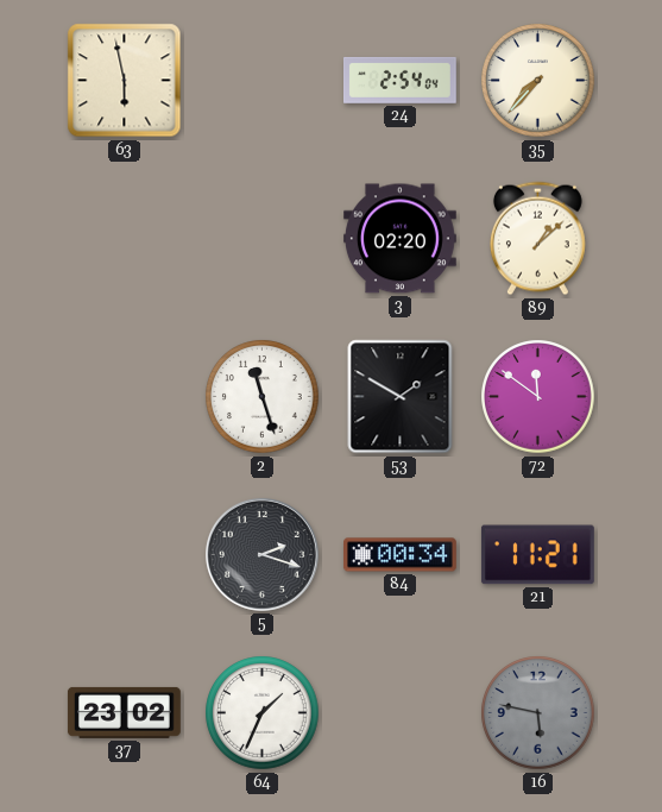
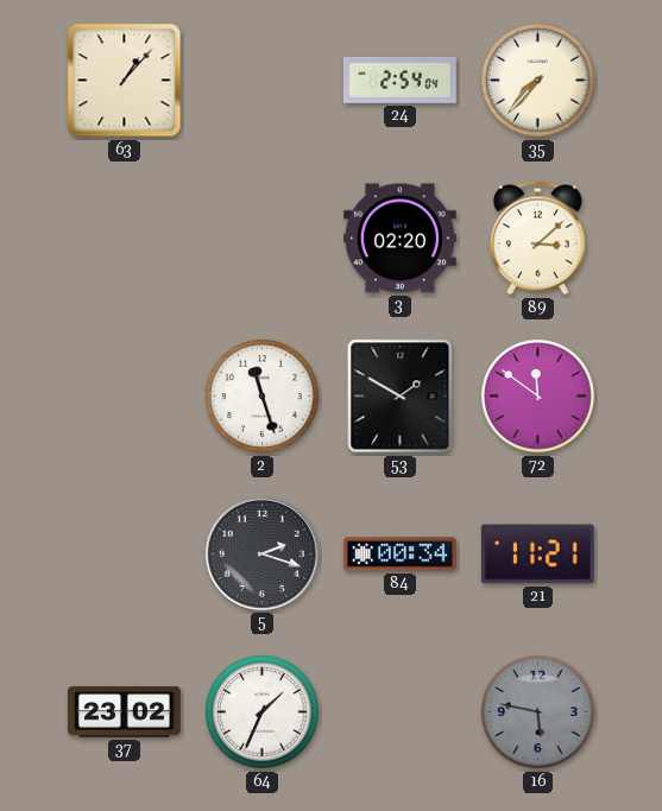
63: 5:58 -> 1:07
89: 1:08 -> 3:08
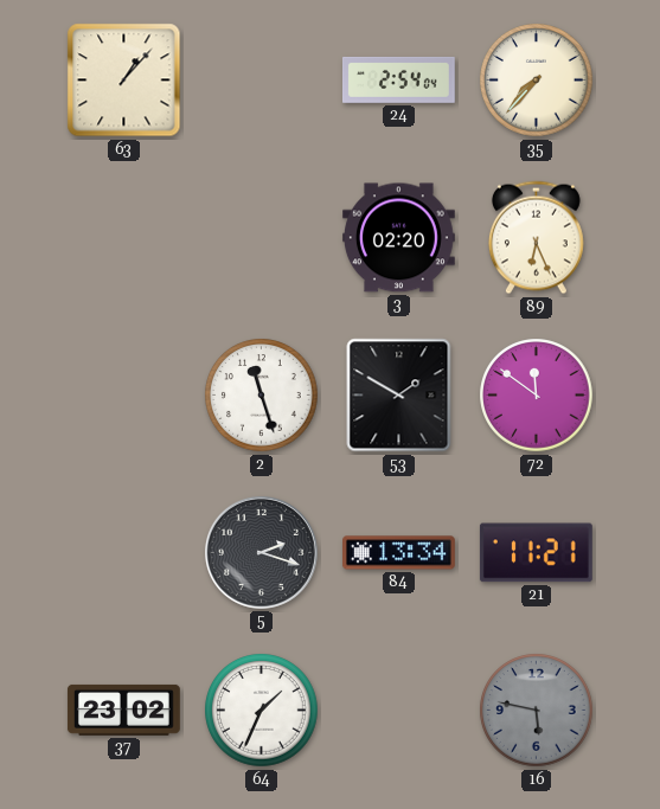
89: 3:08 -> 6:26
84: 00:34 -> 13:34
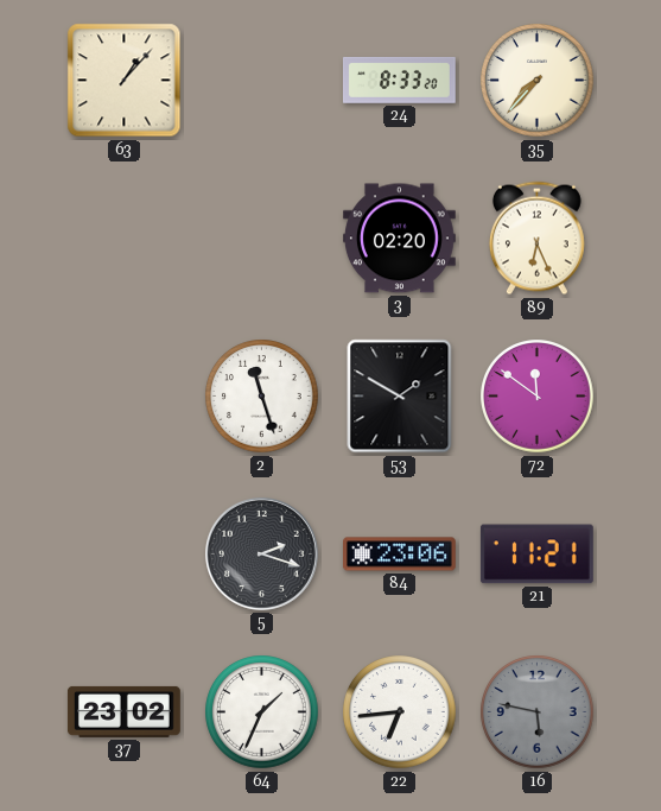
24: 2:54 -> 8:33
84: 13:34 -> 23:06
22: none -> 6:44
